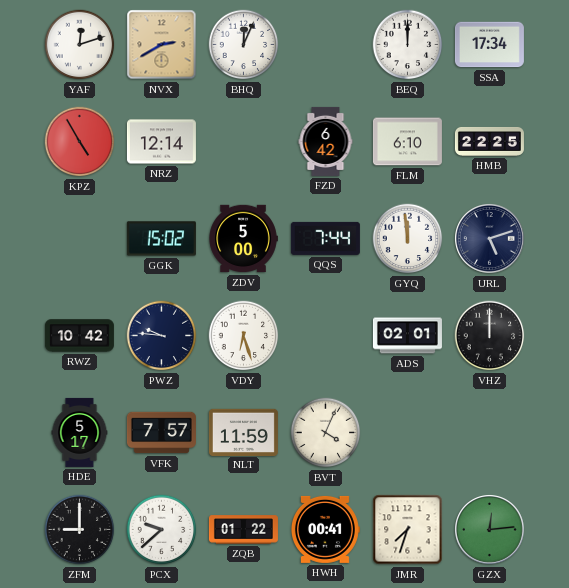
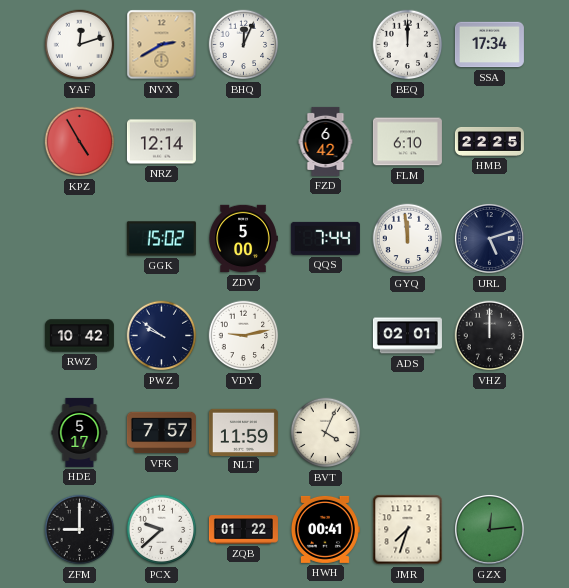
PWZ: 9:46 -> 9:51
VDY: 6:27 -> 9:13
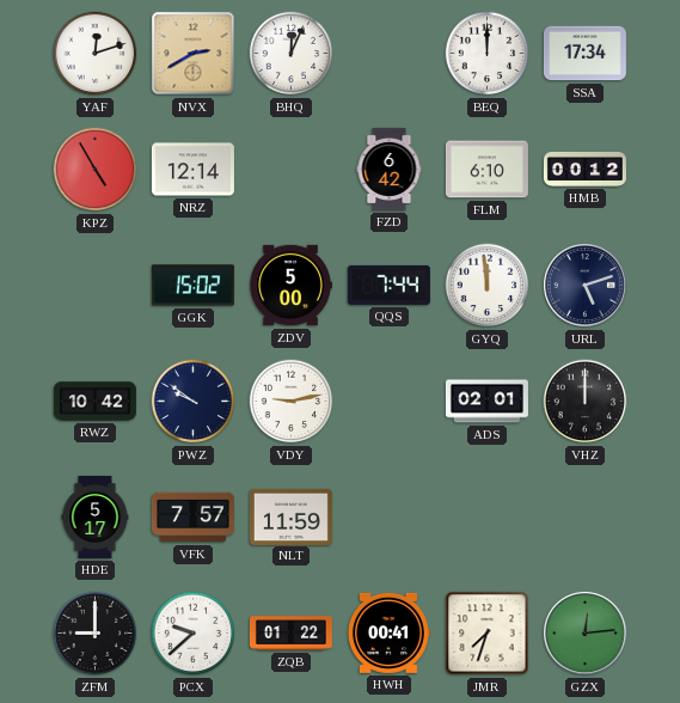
HMB: 22:25 -> 00:12
BVT: 4:04 -> none
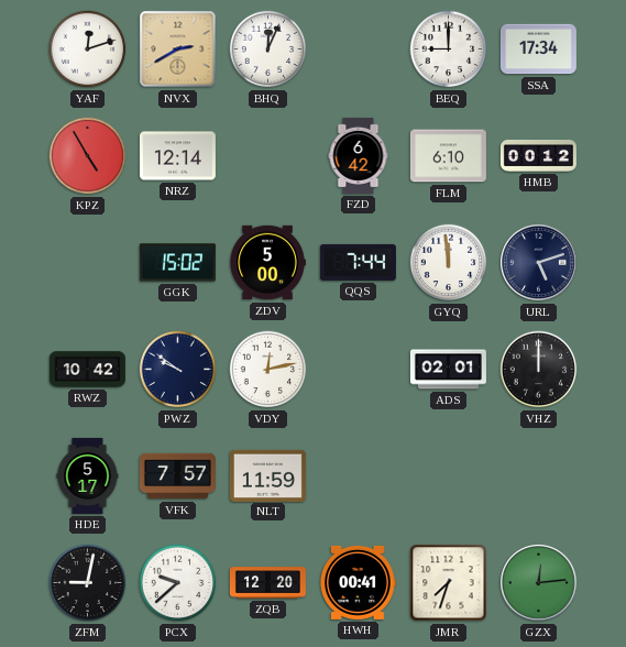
BEQ: 12:00 -> 9:00
VDY: 9:13 -> 12:13
ZFM: 9:00 -> 9:02
ZQB: 01:22 -> 12:20
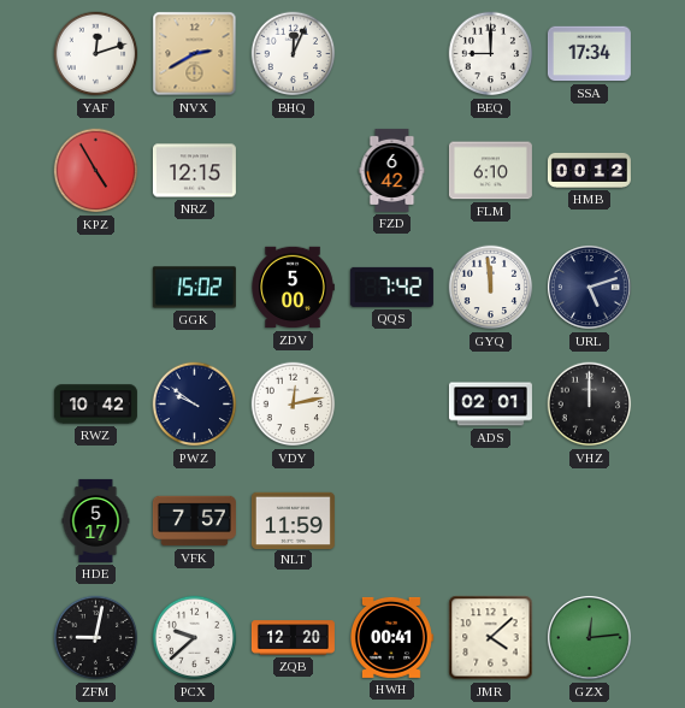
NRZ: 12:14 -> 12:15
QQS: 7:44 -> 7:42
JMR: 7:33 -> 4:08
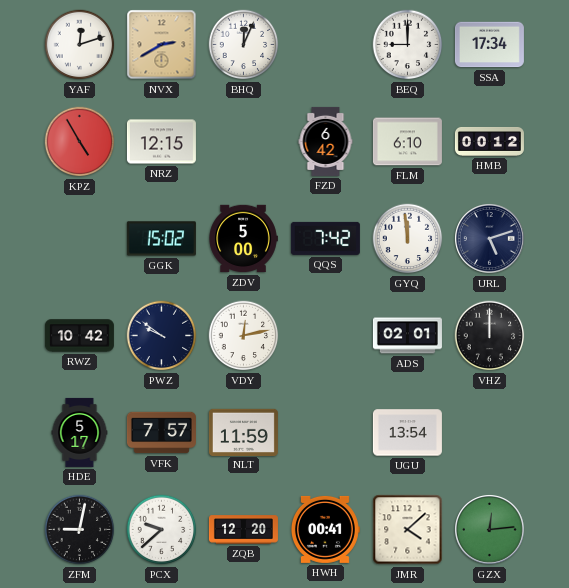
UGU: none -> 13:54
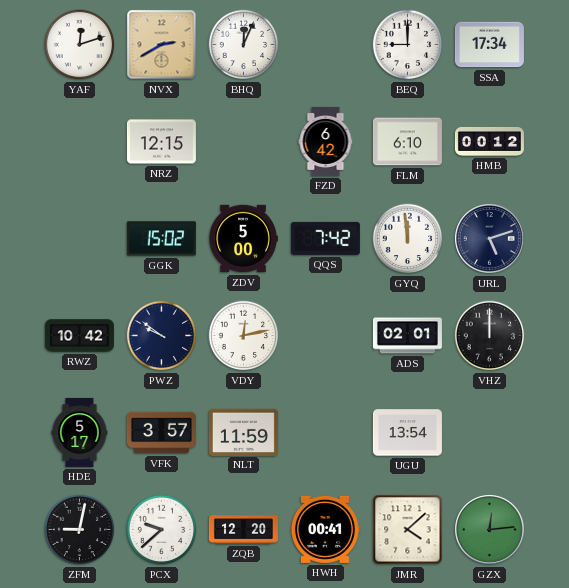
KPZ: 4:55 -> none
VFK: 7:57 -> 3:57
